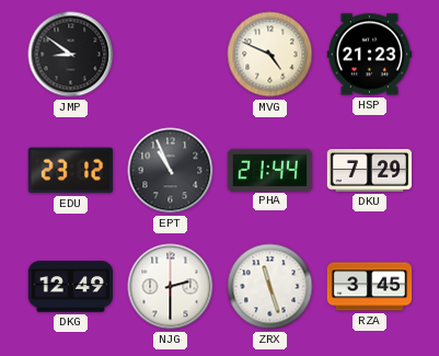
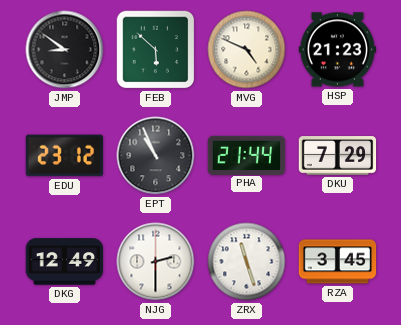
FEB: none -> 5:52
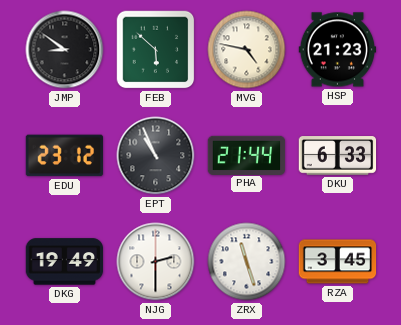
MVG: 4:49 -> 4:47
DKU: 7:29 -> 6:33
DKG: 12:49 -> 19:49
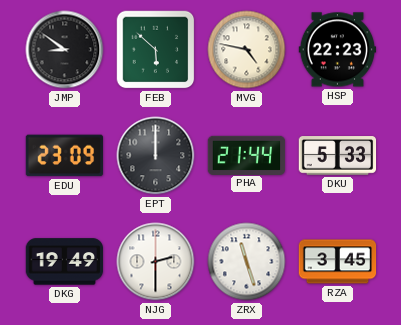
HSP: 21:23 -> 22:23
EDU: 23:12 -> 23:09
EPT: 10:56 -> 12:00
DKU: 6:33 -> 5:33
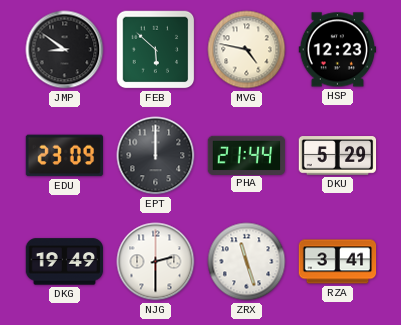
HSP: 22:23 -> 12:23
DKU: 5:33 -> 5:29
RZA: 3:45 -> 3:41
